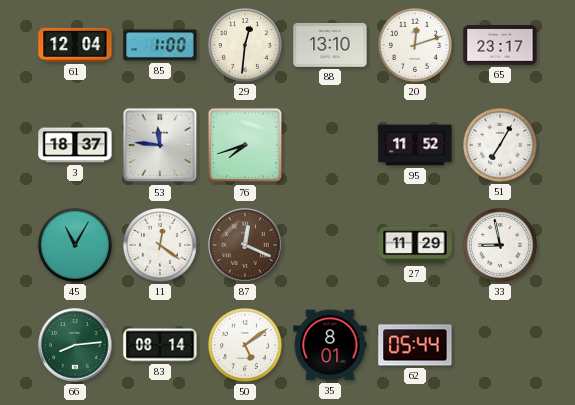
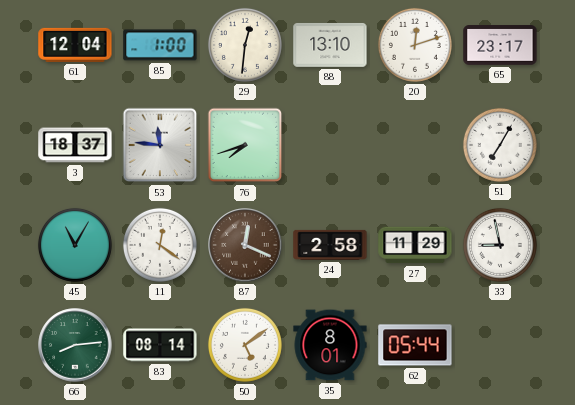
95: 11:52 -> none
24: none -> 2:58
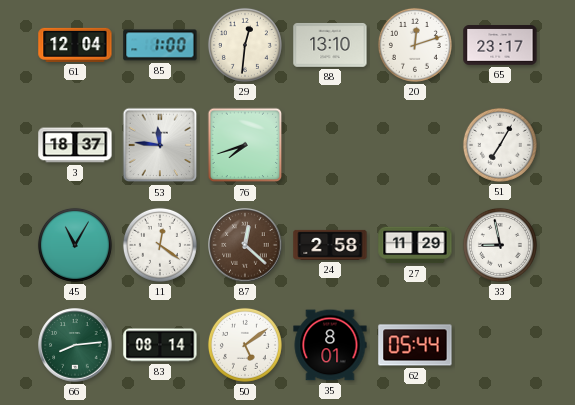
87: 12:19 -> 12:22
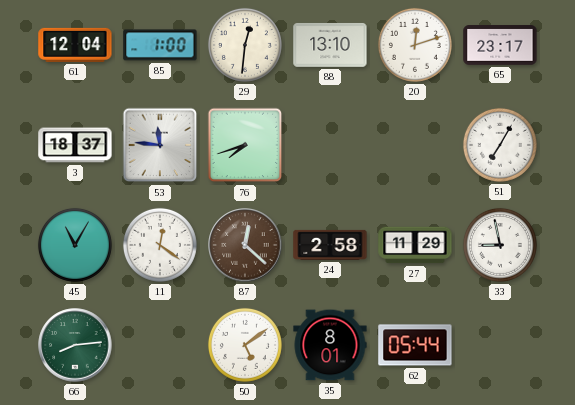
83: 08:14 -> none
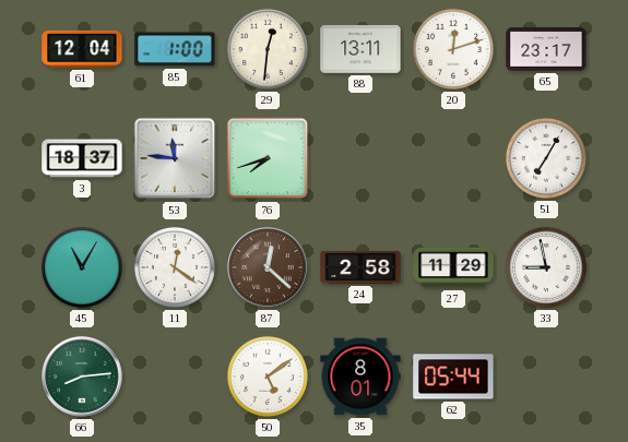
88: 13:10 -> 13:11
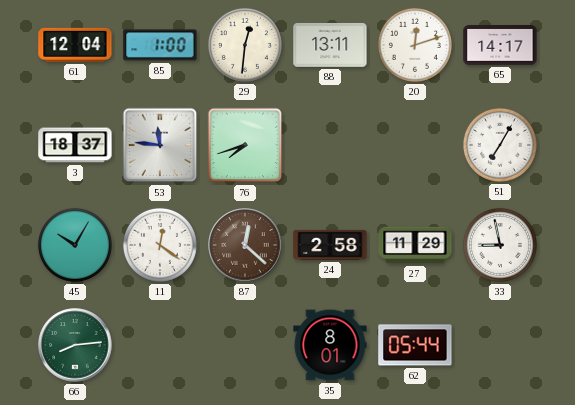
65: 23:17 -> 14:17
45: 11:05 -> 10:05
50: 5:09 -> none
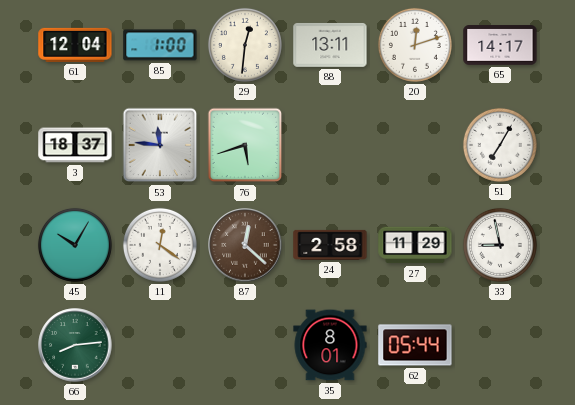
76: 7:42 -> 5:42
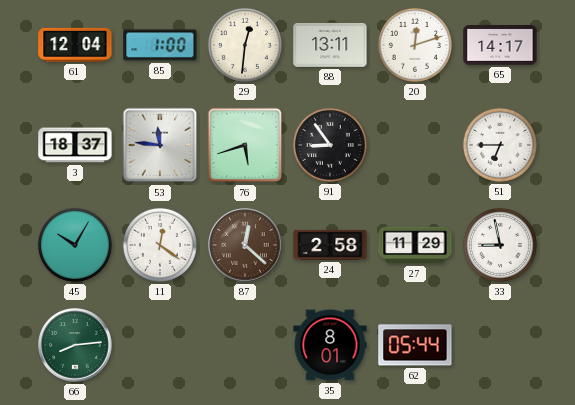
91: none -> 8:54
51: 7:05 -> 6:45
